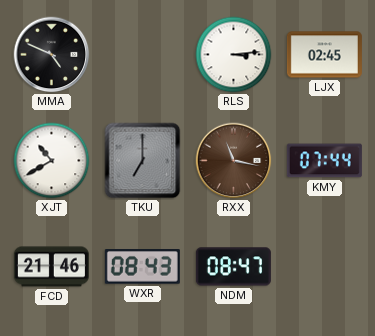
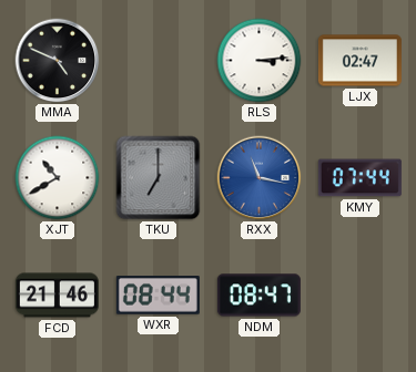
LJX: 02:45 -> 02:47
RXX dial: brown -> blue
WXR: 08:43 -> 08:44
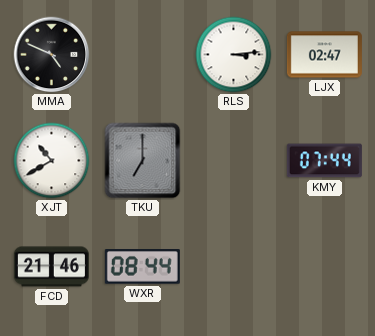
RXX: 11:17 -> none
NDM: 08:47 -> none
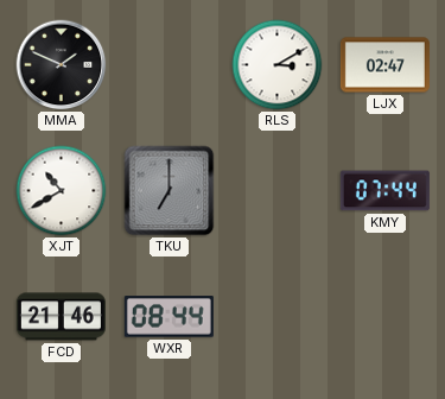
MMA: 4:49 -> 1:49
RLS: 3:14 -> 3:10
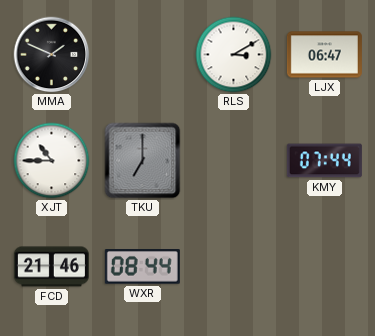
LJX: 02:47 -> 06:47
XJT: 10:40 -> 10:45
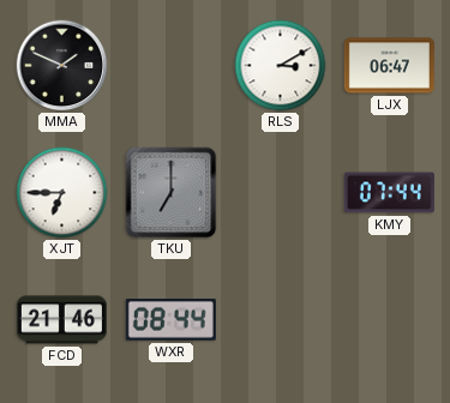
XJT: 10:45 -> 6:45
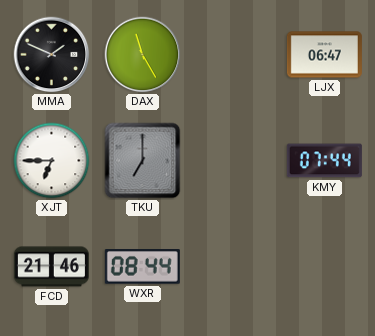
DAX: none -> 11:25
RLS: 3:10 -> none
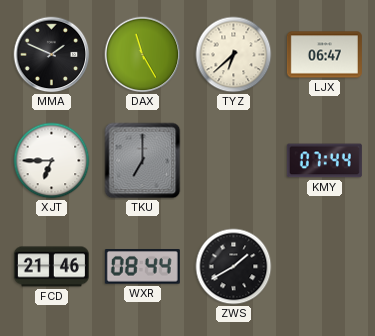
TYZ: none -> 6:38
ZWS: none -> 1:40
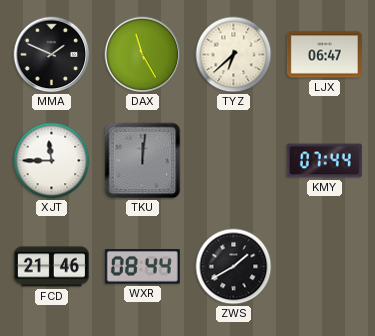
XJT: 6:45 -> 11:45
TKU: 7:00 -> 12:01
